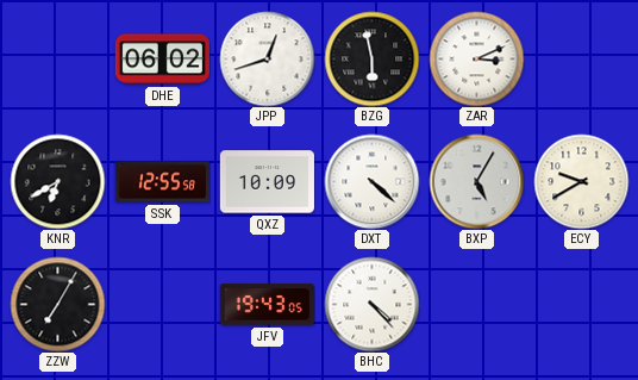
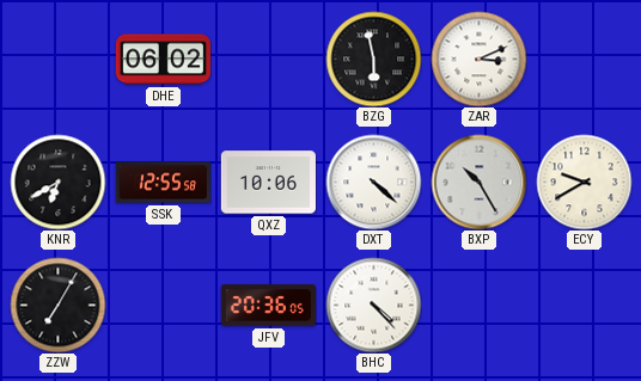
JPP: 12:42 -> none
QXZ: 10:09 -> 10:06
BXP: 5:05 -> 10:25
JFV: 19:43 -> 20:36
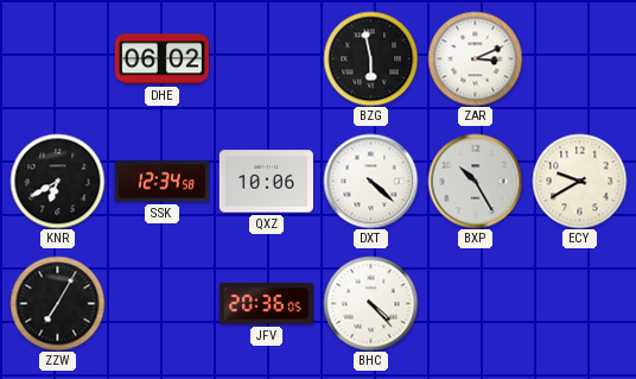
SSK: 12:55 -> 12:34
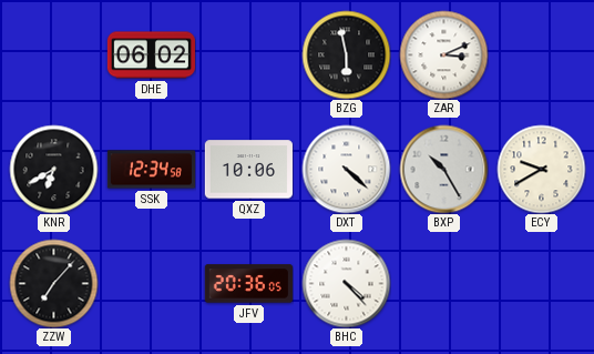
ZZW: 7:05 -> 7:07
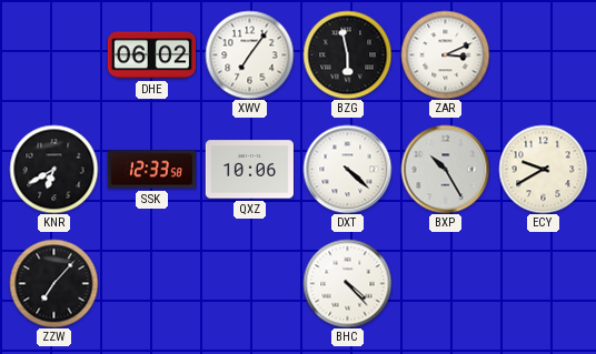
XWV: none -> 7:06
SSK: 12:34 -> 12:33
JFV: 20:36 -> none
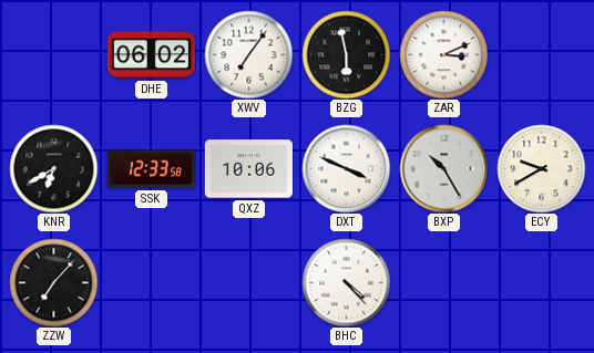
DXT: 4:22 -> 3:49
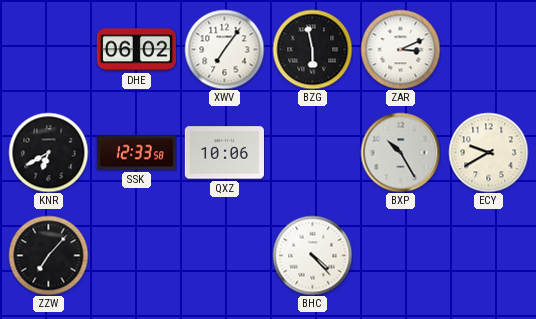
DXT: 3:49 -> none
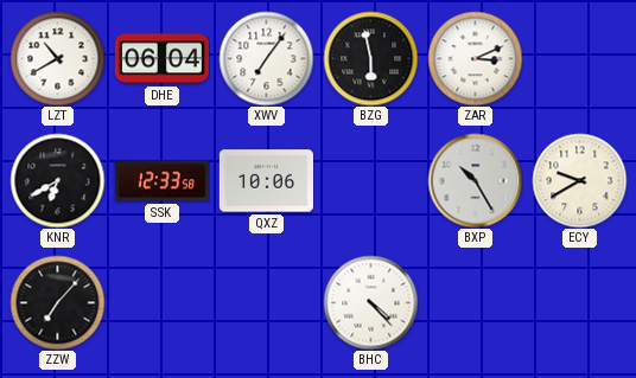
LZT: none -> 10:40
DHE: 06:02 -> 06:04
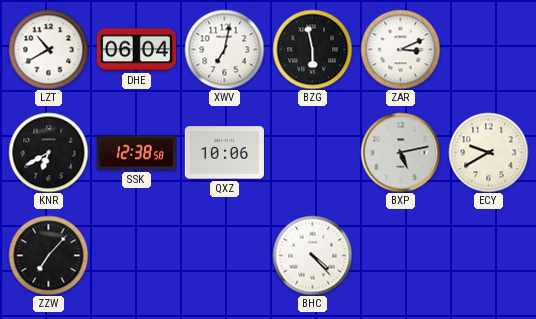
XWV: 7:06 -> 7:02
SSK: 12:33 -> 12:38
BXP: 10:25 -> 5:13
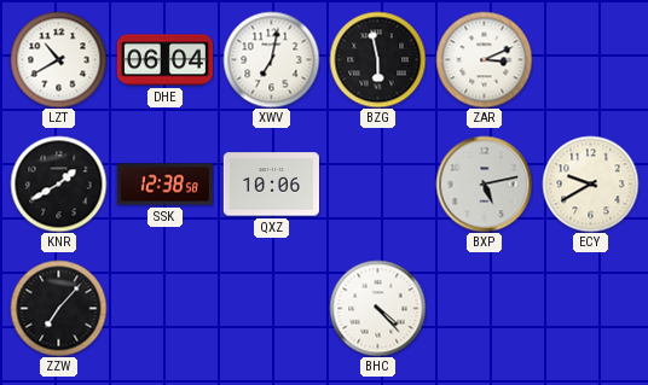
KNR: 6:40 -> 1:40
